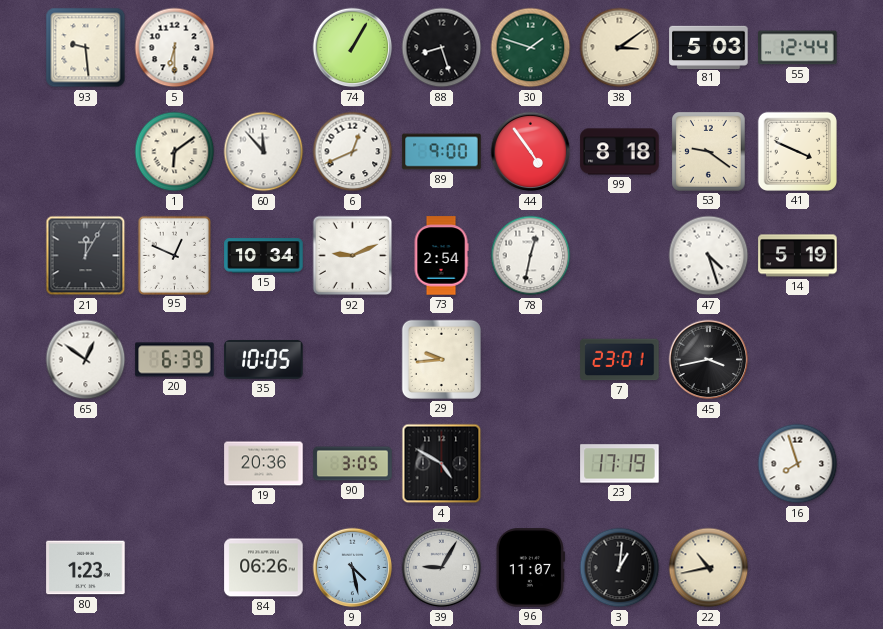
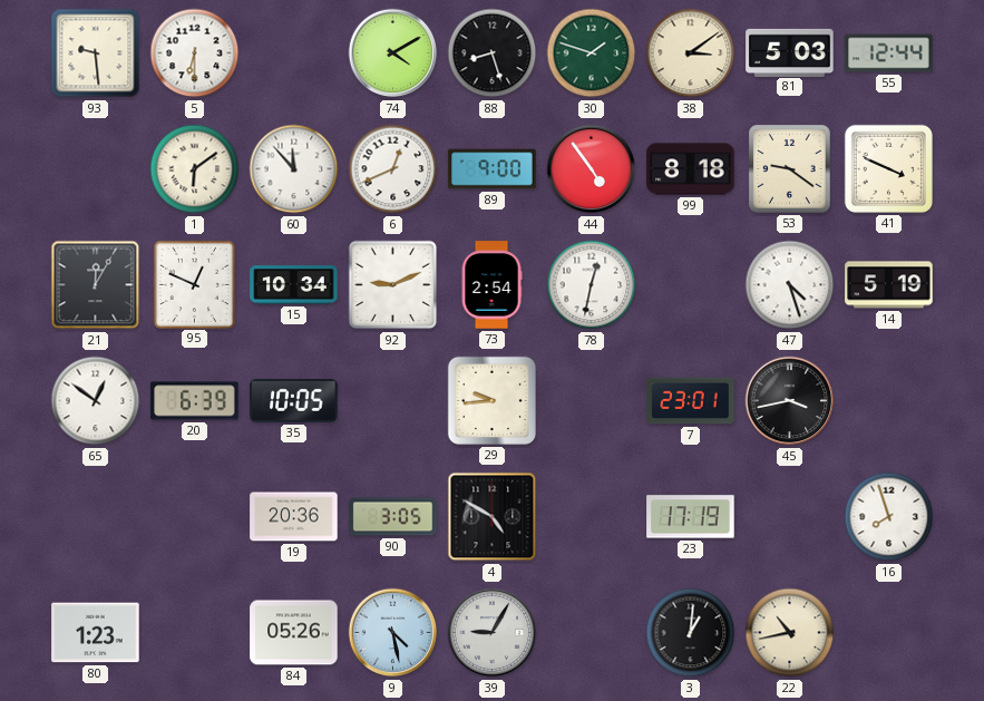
74: 1:05 -> 4:10
84: 06:26 -> 05:26
96: 11:07 -> none
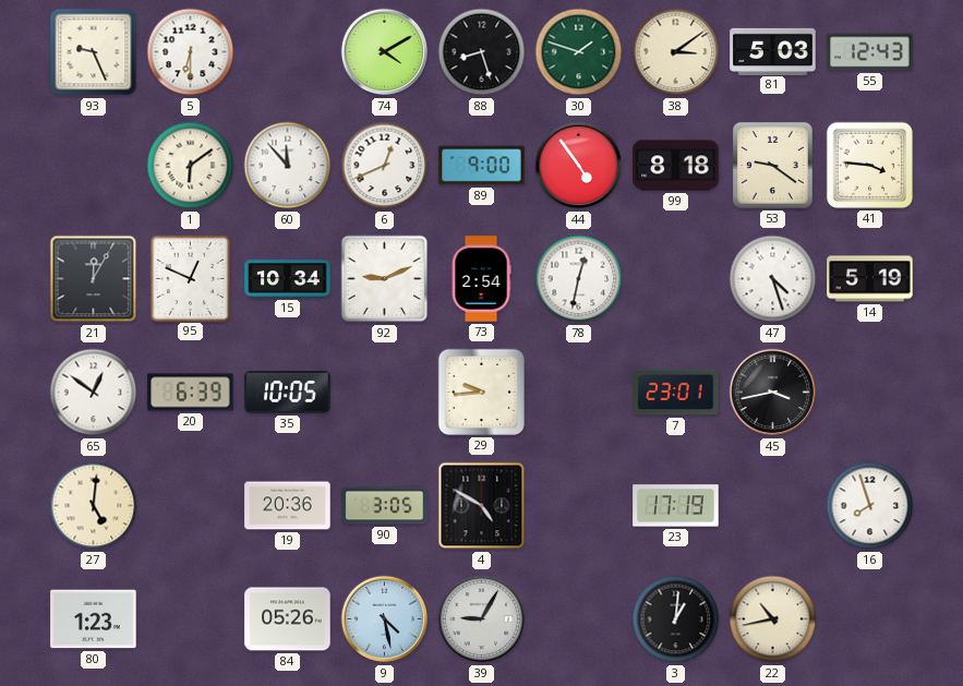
93: 9:29 -> 9:26
55: 12:44 -> 12:43
41: 3:49 -> 3:46
27: none -> 5:01
